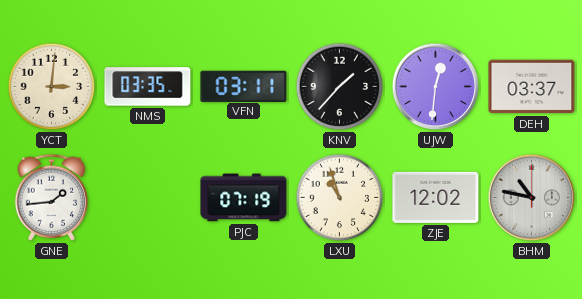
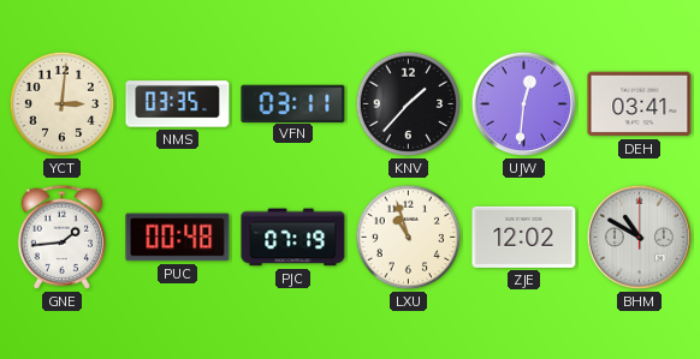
DEH: 03:37 -> 03:41
PUC: none -> 00:48
BHM: 10:47 -> 10:50
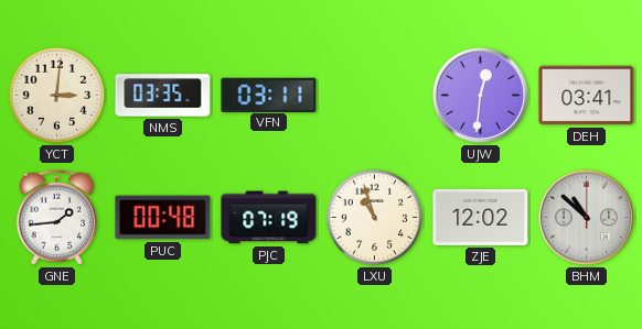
KNV: 1:37 -> none
BHM: 10:50 -> 10:52
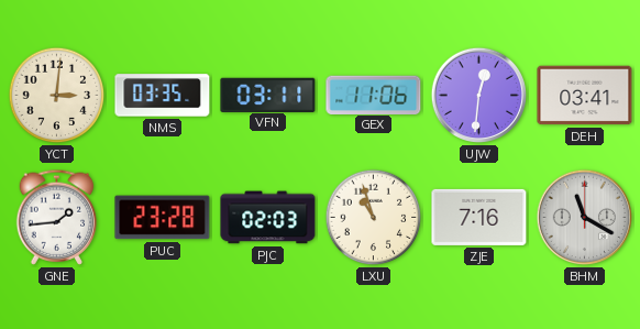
GEX: none -> 11:06
PUC: 00:48 -> 23:28
PJC: 07:19 -> 02:03
ZJE: 12:02 -> 7:16
BHM: 10:52 -> 11:20
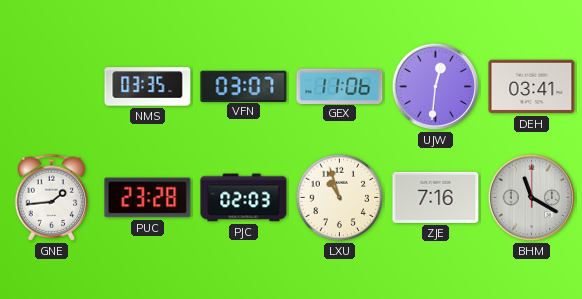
YCT: 3:01 -> none
VFN: 03:11 -> 03:07
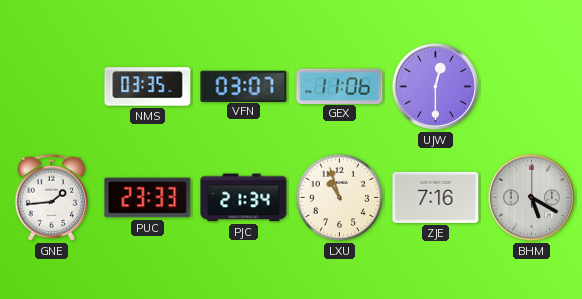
UJW: 12:31 -> 12:30
DEH: 03:41 -> none
PUC: 23:28 -> 23:33
PJC: 02:03 -> 21:34
BHM: 11:20 -> 5:20
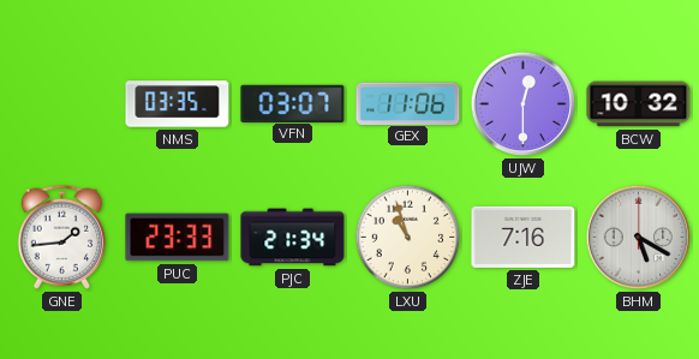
BCW: none -> 10:32
